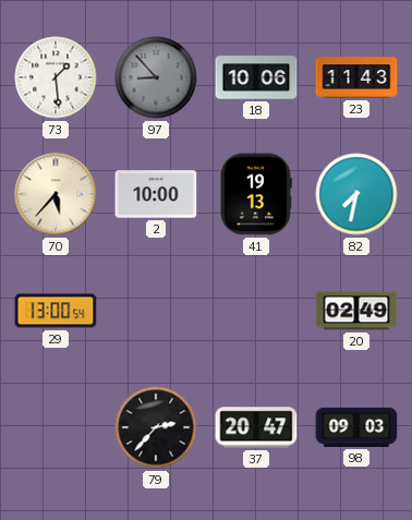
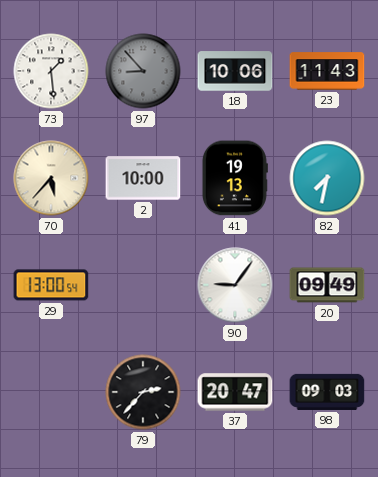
90: none -> 9:06
20: 02:49 -> 09:49
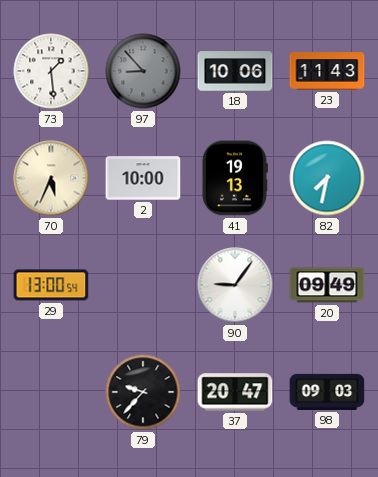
70: 5:37 -> 5:34
79: 2:37 -> 9:37
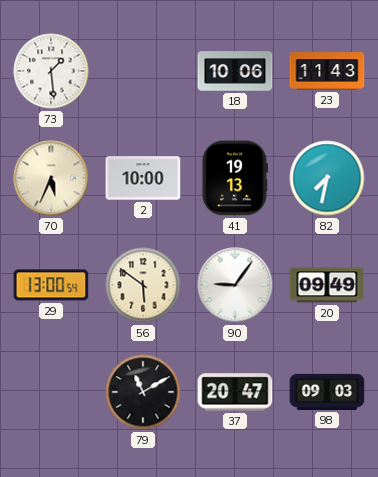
97: 8:53 -> none
56: none -> 5:51
79: 9:37 -> 11:10
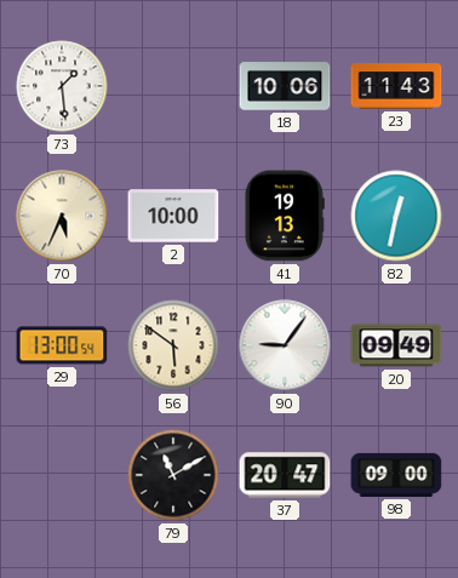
82: 7:32 -> 12:32
98: 09:03 -> 09:00
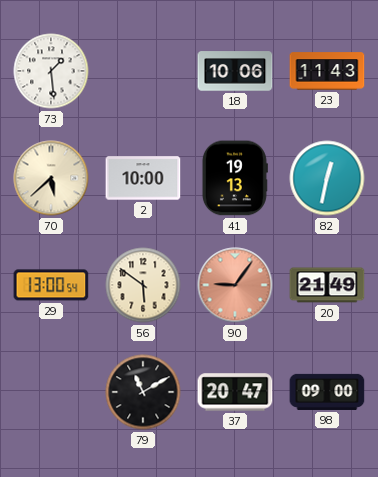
70: 5:34 -> 5:38
90 dial: white -> salmon
20: 09:49 -> 21:49
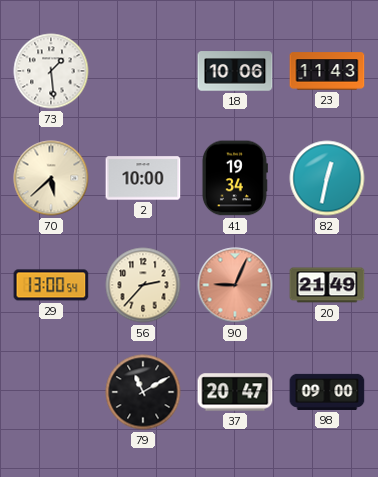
41: 19:13 -> 19:34
56: 5:51 -> 2:37
90: 9:06 -> 9:04
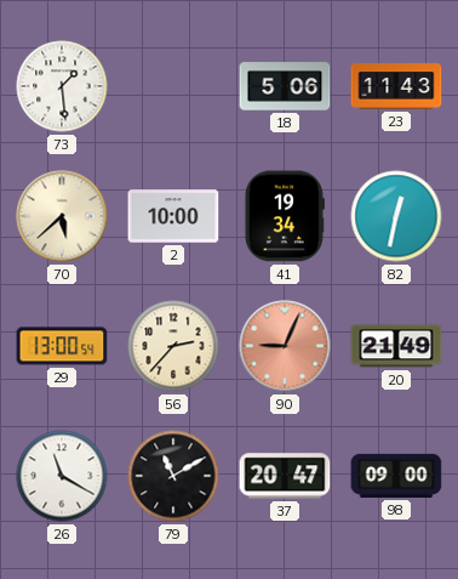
18: 10:06 -> 5:06
26: none -> 11:20
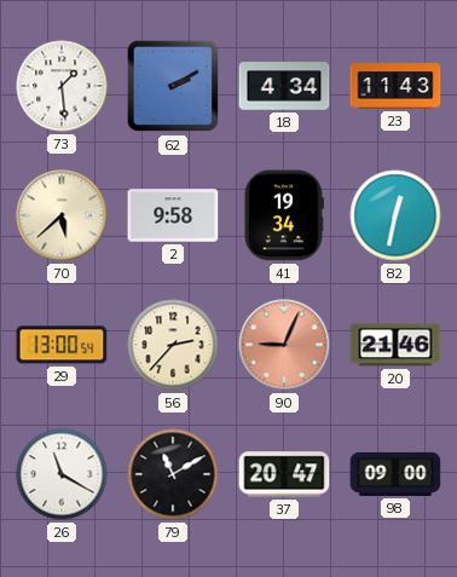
62: none -> 2:10
18: 5:06 -> 4:34
2: 10:00 -> 9:58
20: 21:49 -> 21:46
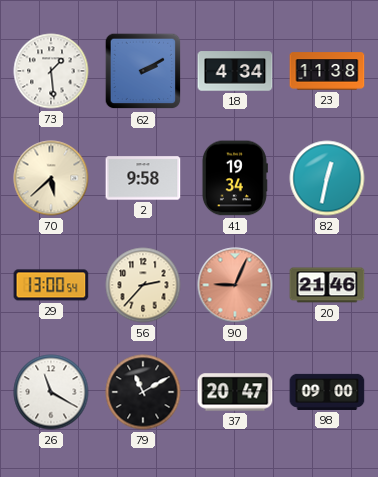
23: 11:43 -> 11:38
